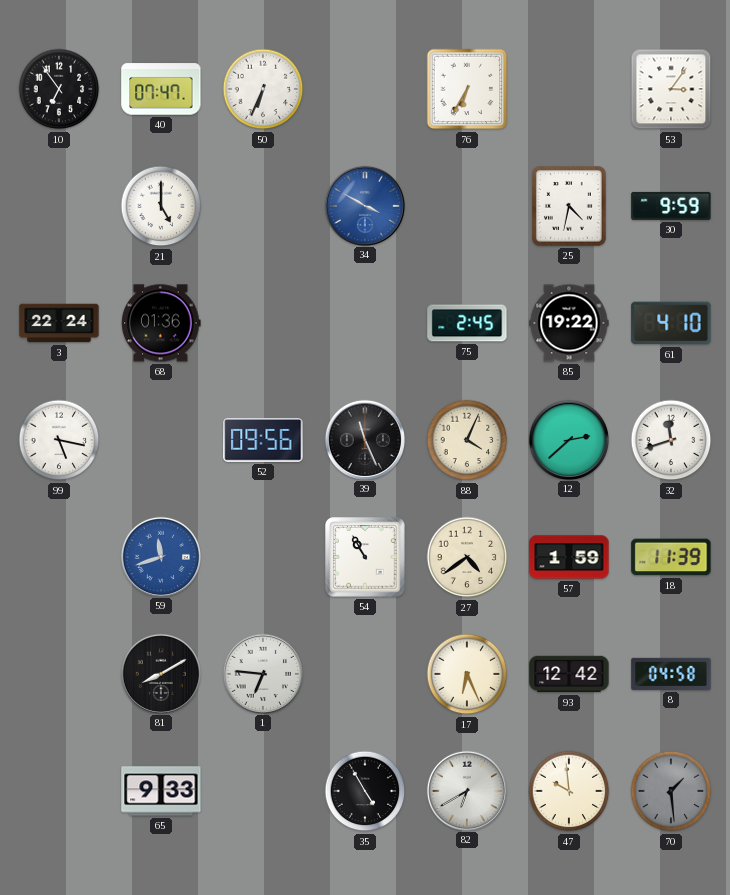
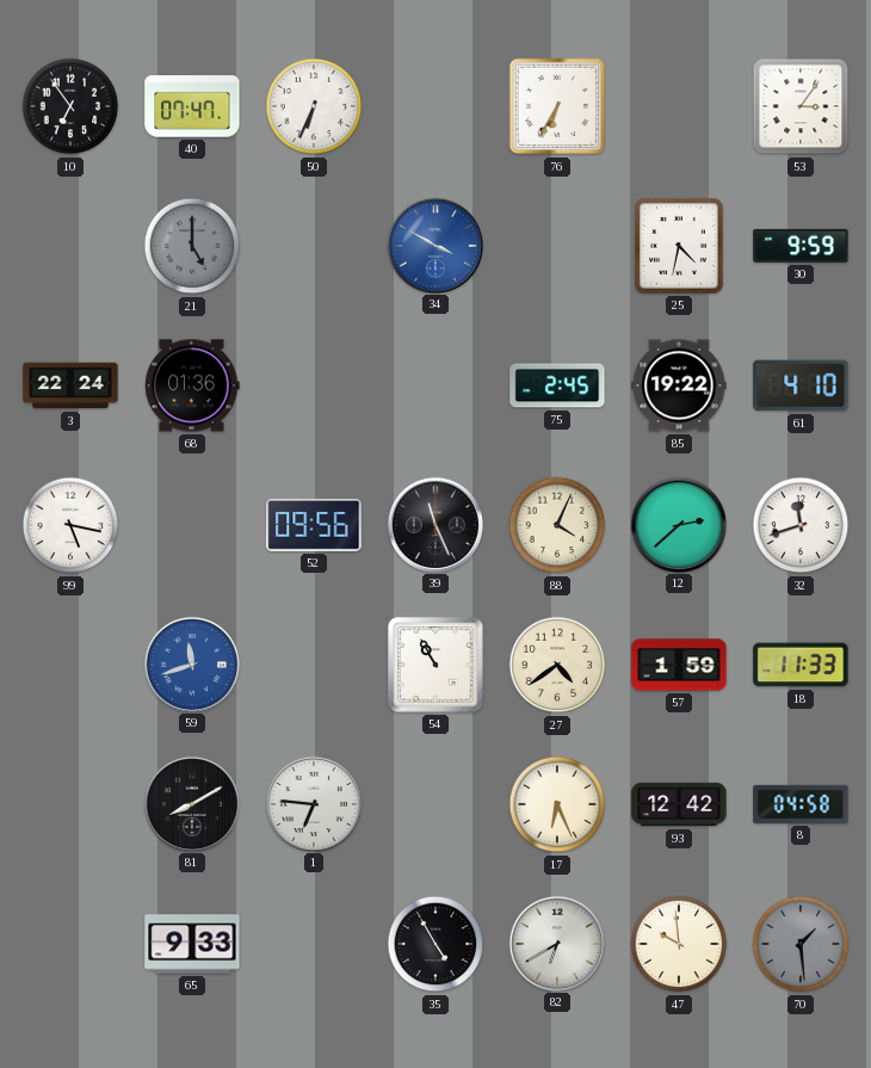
21 dial: white -> grey
18: 11:39 -> 11:33
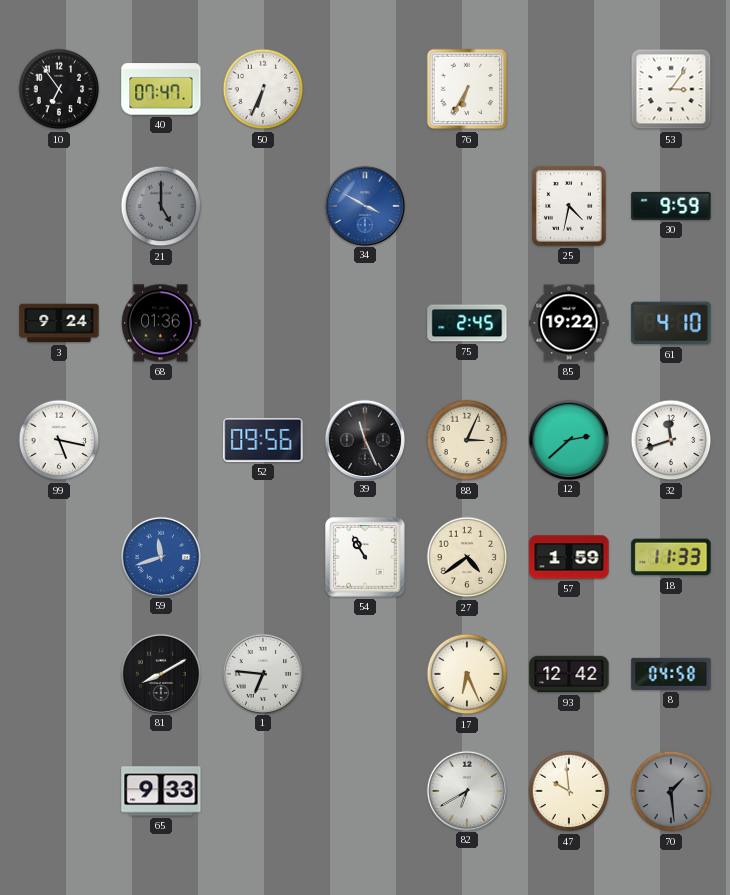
3: 22:24 -> 9:24
88: 4:04 -> 3:04
35: 4:55 -> none
